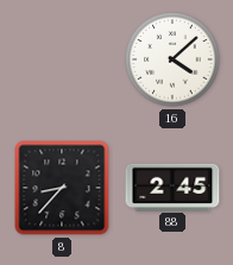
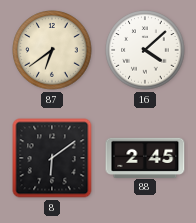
87: none -> 6:39
8: 8:37 -> 6:09
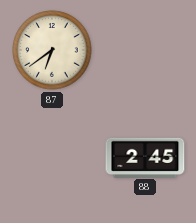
16: 4:08 -> none
8: 6:09 -> none
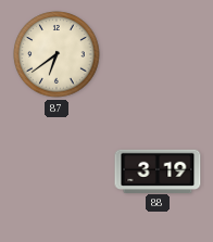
88: 2:45 -> 3:19
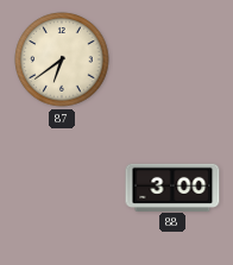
88: 3:19 -> 3:00
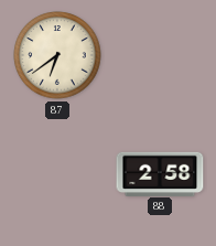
88: 3:00 -> 2:58
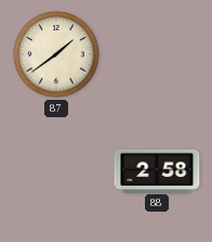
87: 6:39 -> 1:39
